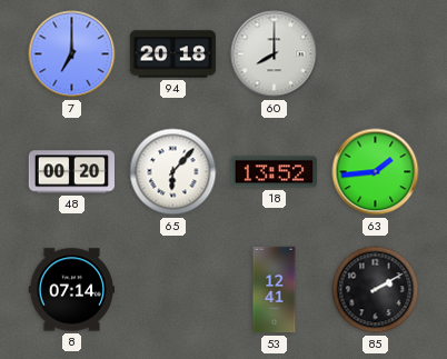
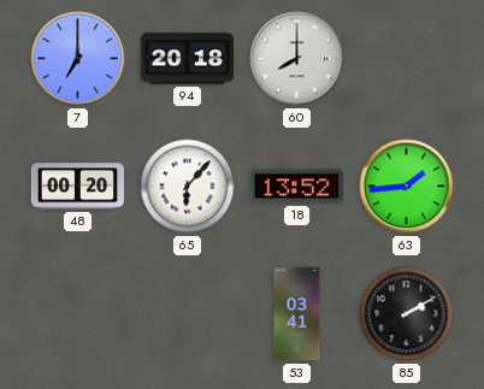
8: 07:14 -> none
53: 12:41 -> 03:41
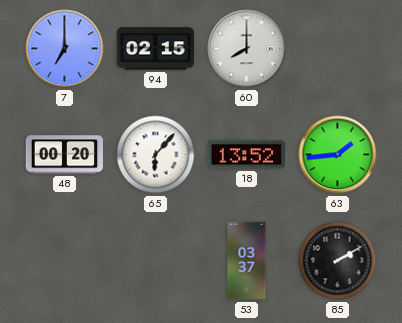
94: 20:18 -> 02:15
53: 03:41 -> 03:37
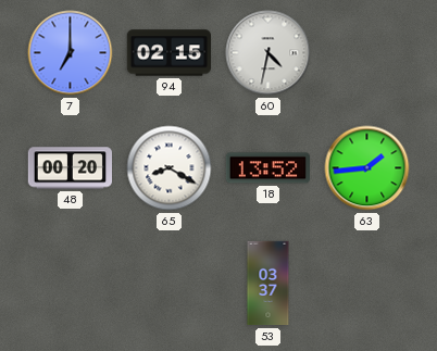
60: 8:00 -> 4:32
65: 6:07 -> 8:20
85: 2:10 -> none
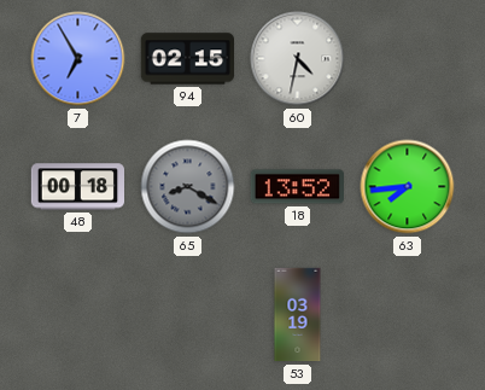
7: 7:00 -> 6:55
48: 00:20 -> 00:18
65 dial: white -> grey
63: 1:44 -> 7:44
53: 03:37 -> 03:19
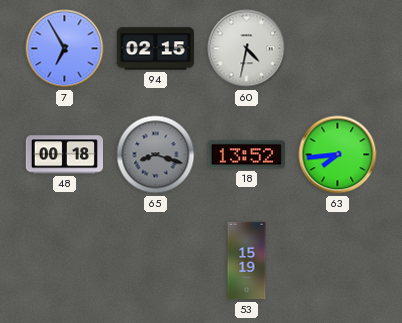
65: 8:20 -> 8:18
53: 03:19 -> 15:19
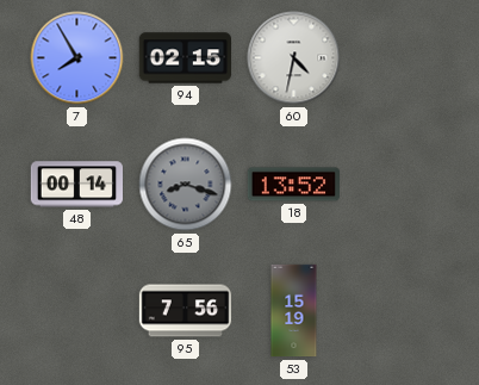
7: 6:55 -> 7:55
48: 00:18 -> 00:14
63: 7:44 -> none
95: none -> 7:56
